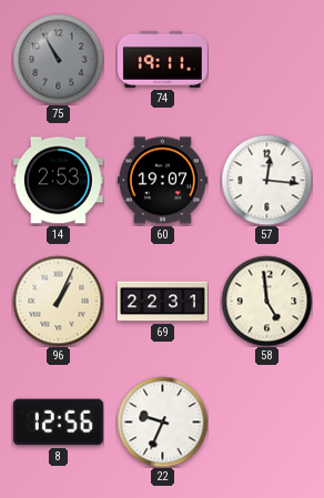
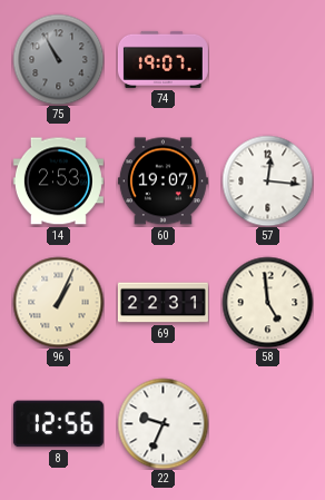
74: 19:11 -> 19:07
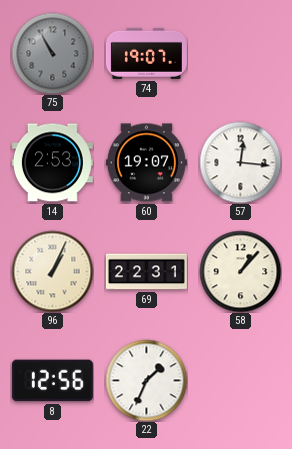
58: 4:59 -> 1:07
22: 9:34 -> 1:34
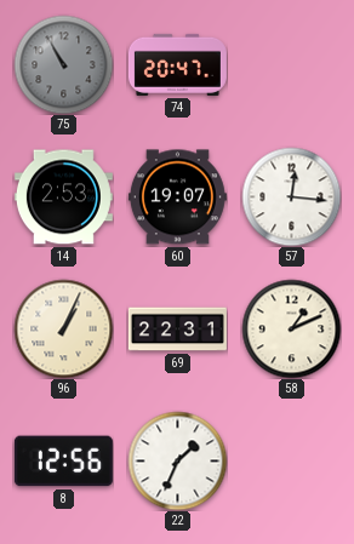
74: 19:07 -> 20:47
58: 1:07 -> 1:11
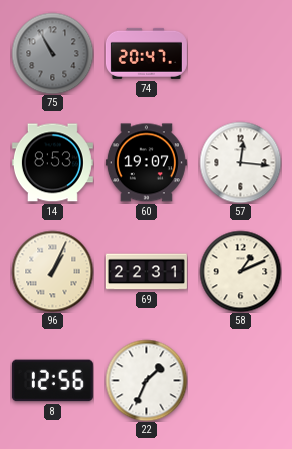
14: 2:53 -> 8:53
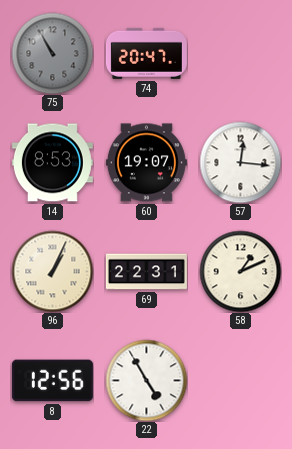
22: 1:34 -> 4:55
